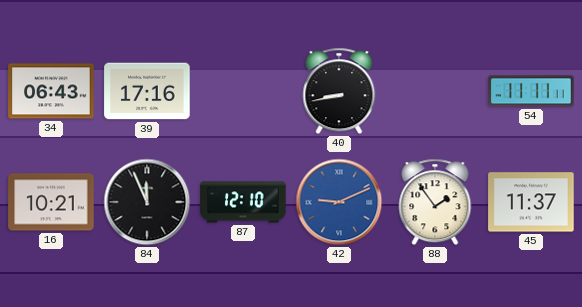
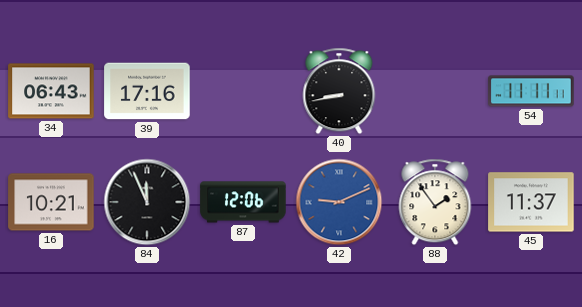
87: 12:10 -> 12:06
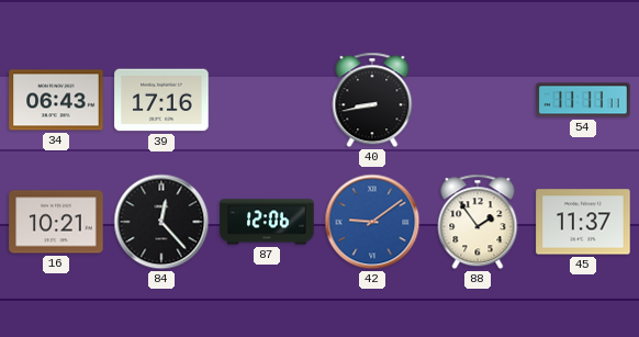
84: 11:56 -> 12:23
42: 9:11 -> 9:09
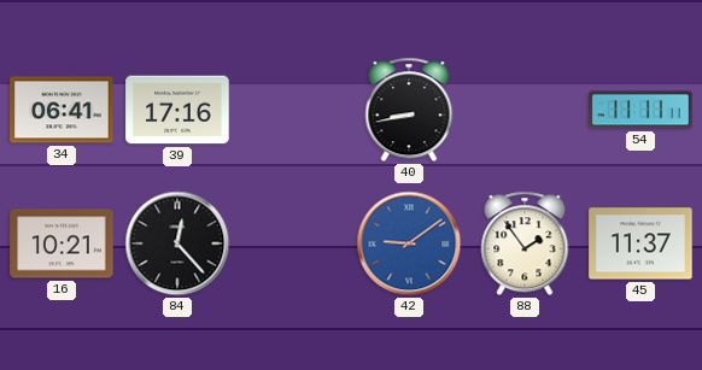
34: 06:43 -> 06:41
87: 12:06 -> none
